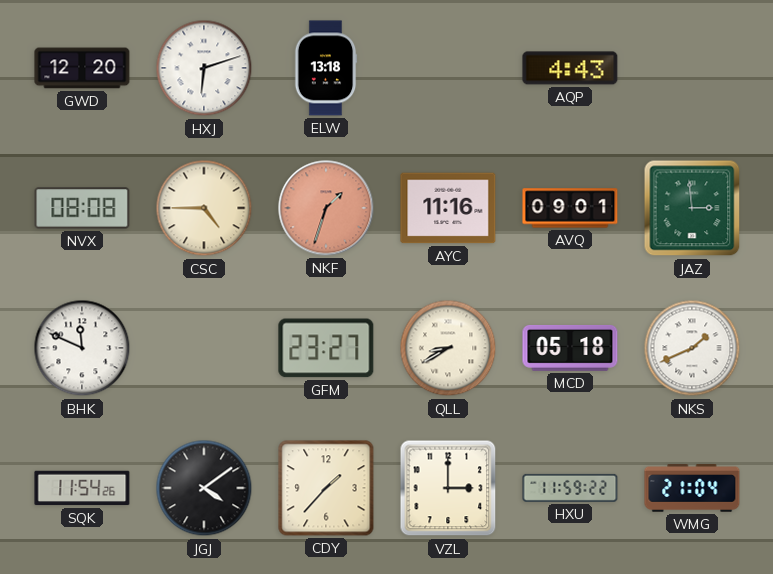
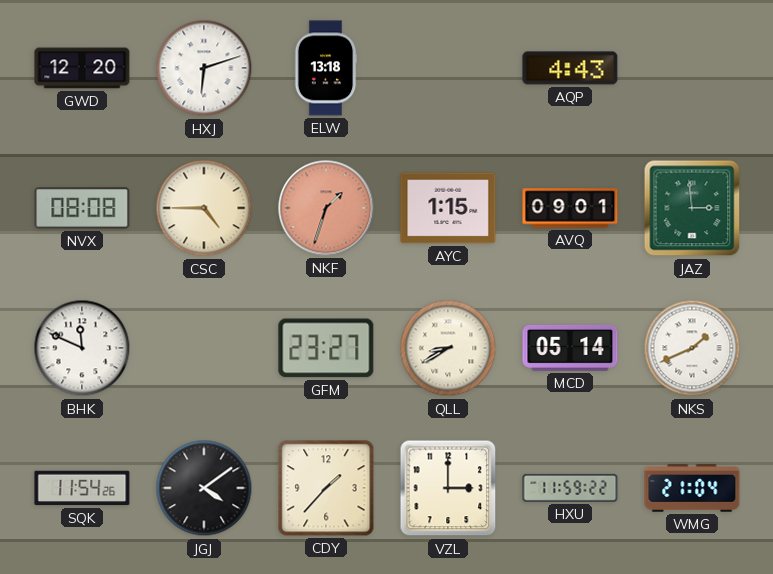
AYC: 11:16 -> 1:15
MCD: 05:18 -> 05:14
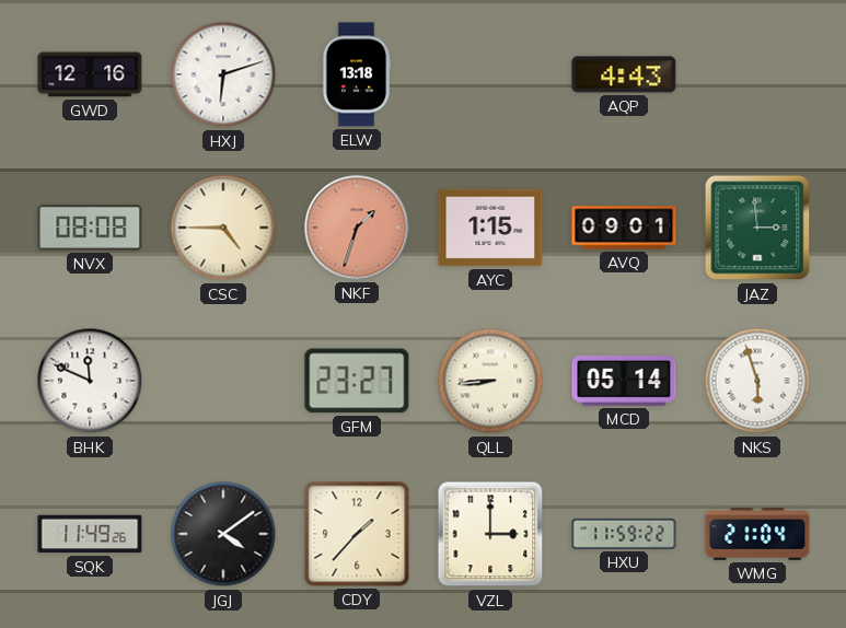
GWD: 12:20 -> 12:16
QLL: 8:40 -> 8:44
NKS: 1:41 -> 5:57
SQK: 11:54 -> 11:49
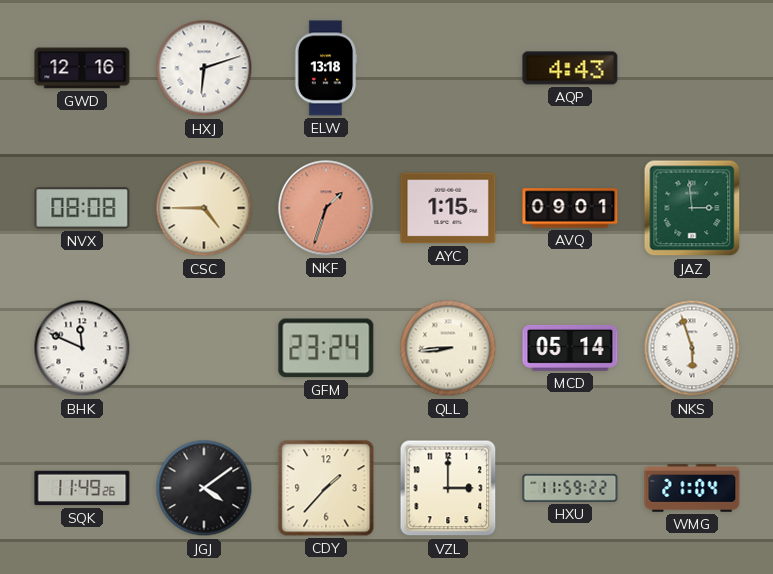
GFM: 23:27 -> 23:24
